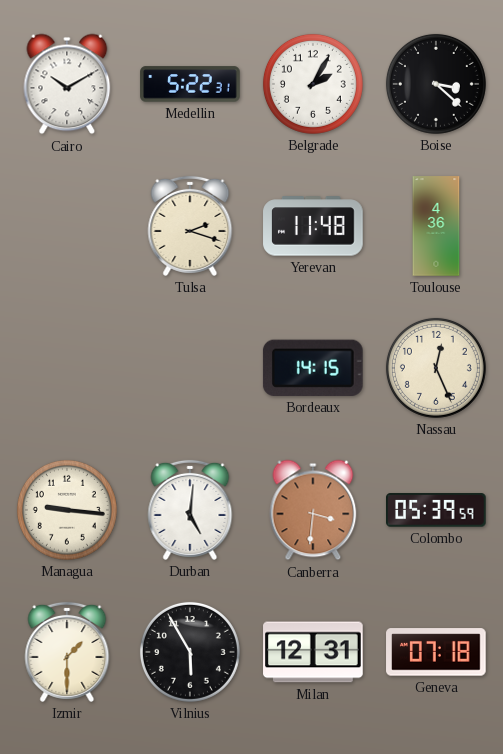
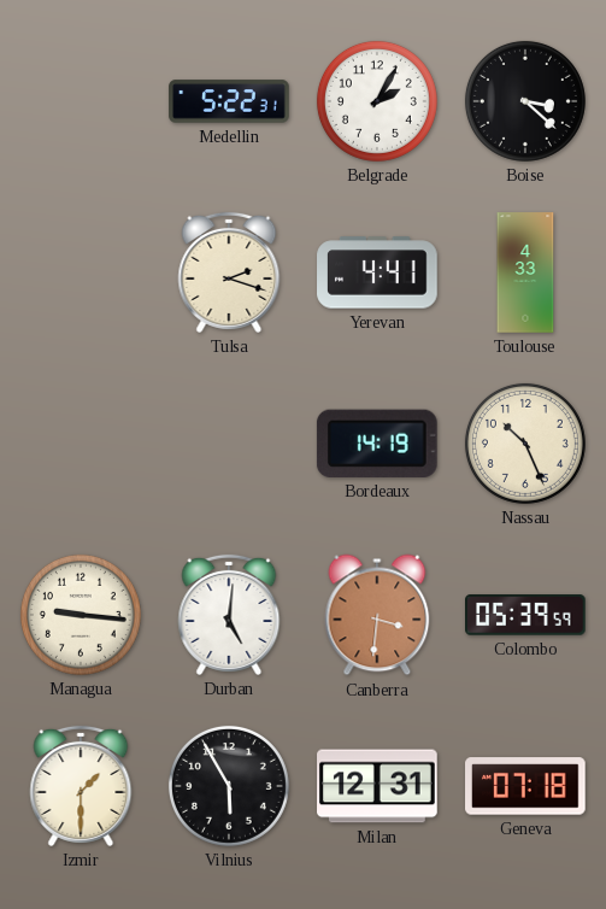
Cairo: 10:10 -> none
Yerevan: 11:48 -> 4:41
Toulouse: 4:36 -> 4:33
Bordeaux: 14:15 -> 14:19
Nassau: 12:26 -> 10:26
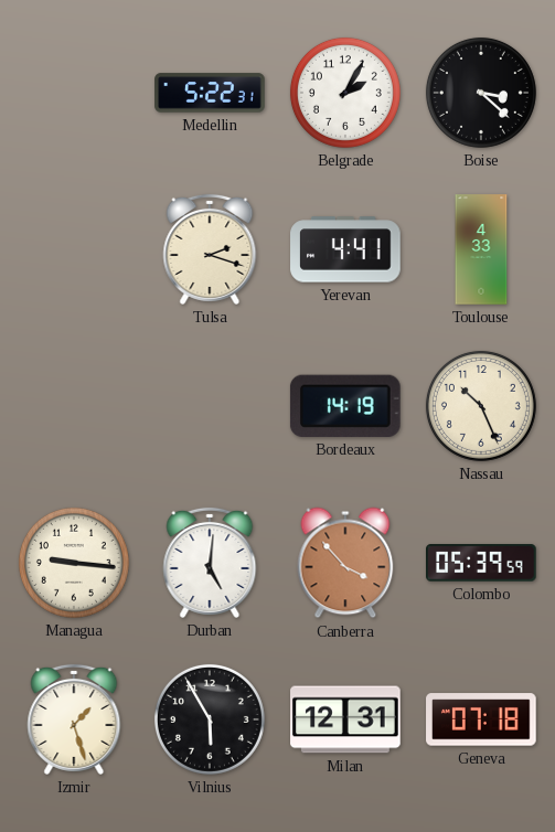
Canberra: 3:31 -> 3:53
Izmir: 1:30 -> 1:27
